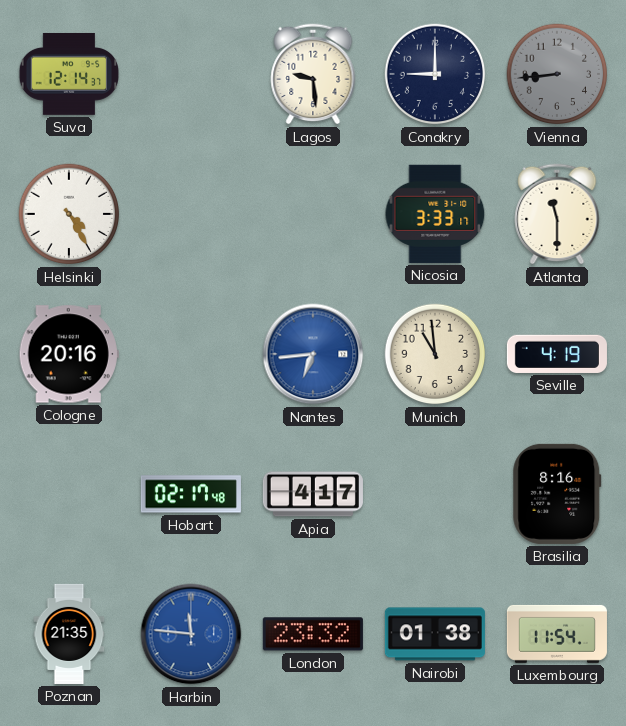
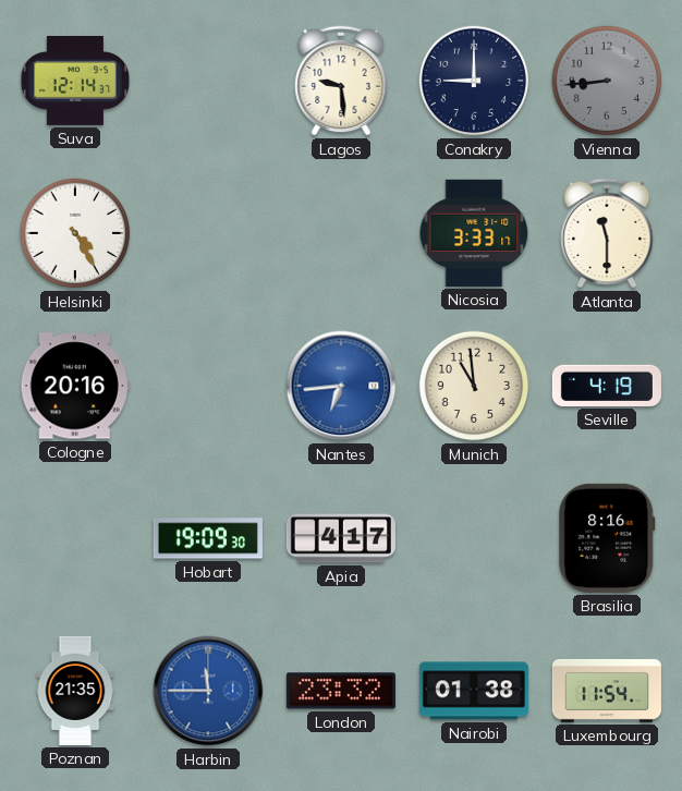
Hobart: 02:17 -> 19:09
Harbin: 11:46 -> 11:45
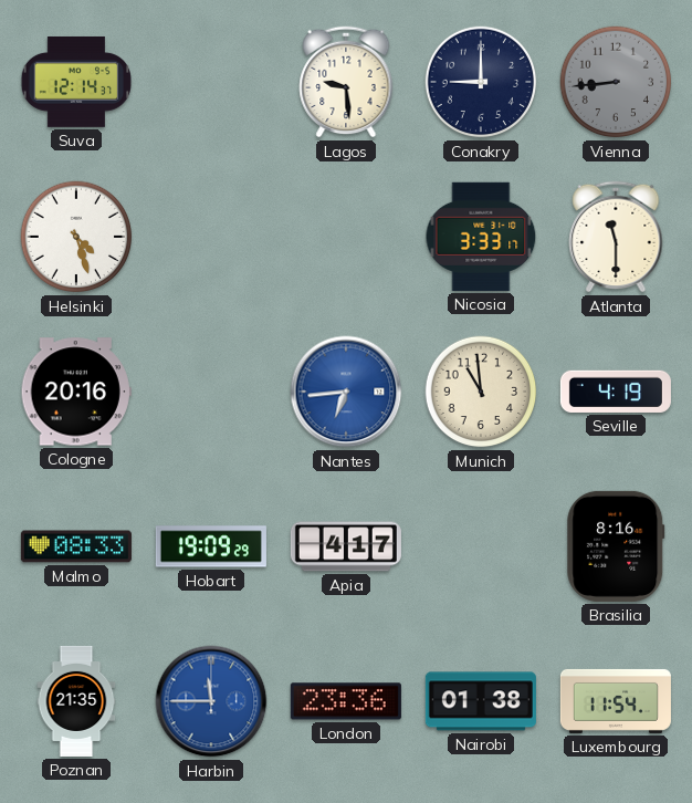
Helsinki: 4:25 -> 4:27
Malmo: none -> 08:33
Hobart: 19:09:30 -> 19:09:29
London: 23:32 -> 23:36
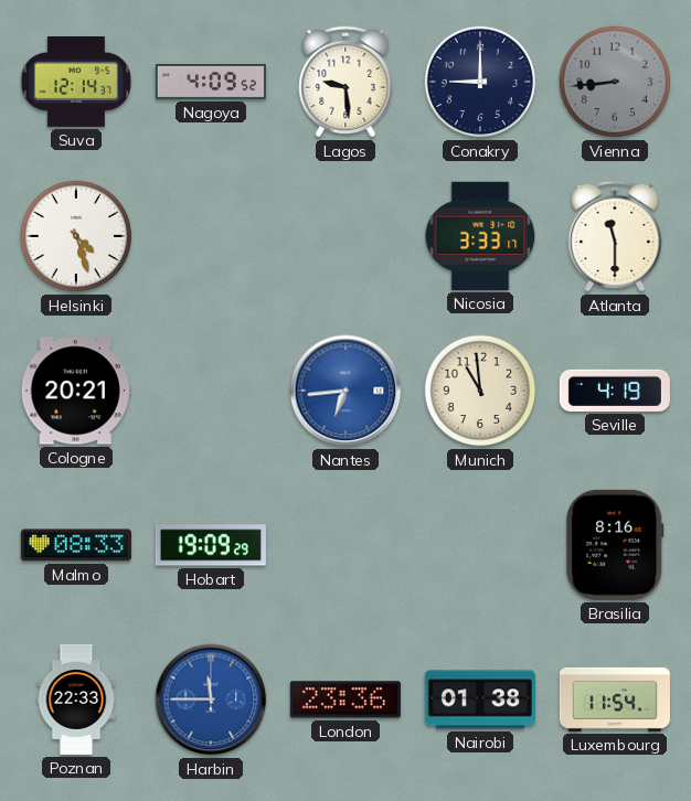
Nagoya: none -> 4:09
Cologne: 20:16 -> 20:21
Apia: 4:17 -> none
Poznan: 21:35 -> 22:33
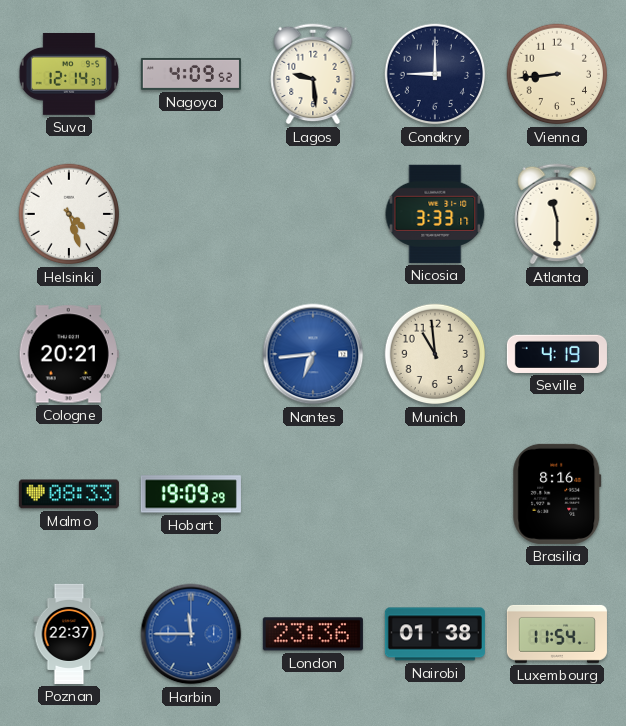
Vienna dial: grey -> cream
Poznan: 22:33 -> 22:37
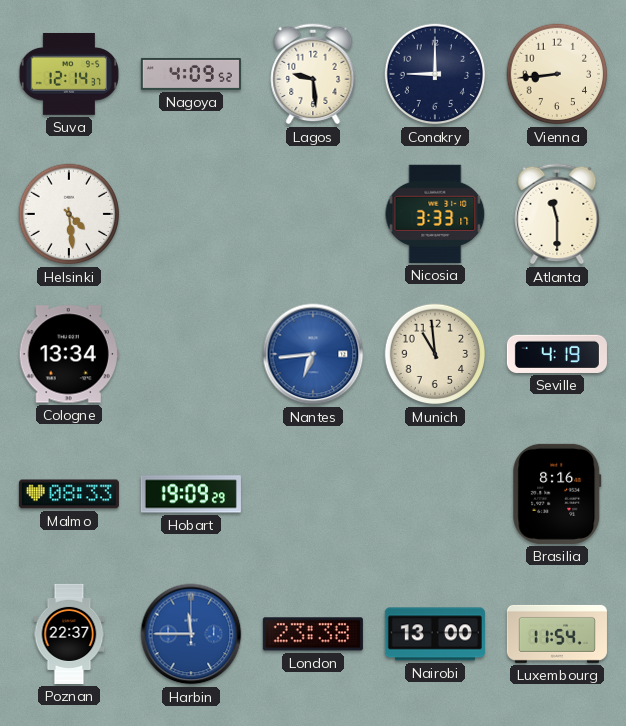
Helsinki: 4:27 -> 4:29
Cologne: 20:21 -> 13:34
London: 23:36 -> 23:38
Nairobi: 01:38 -> 13:00
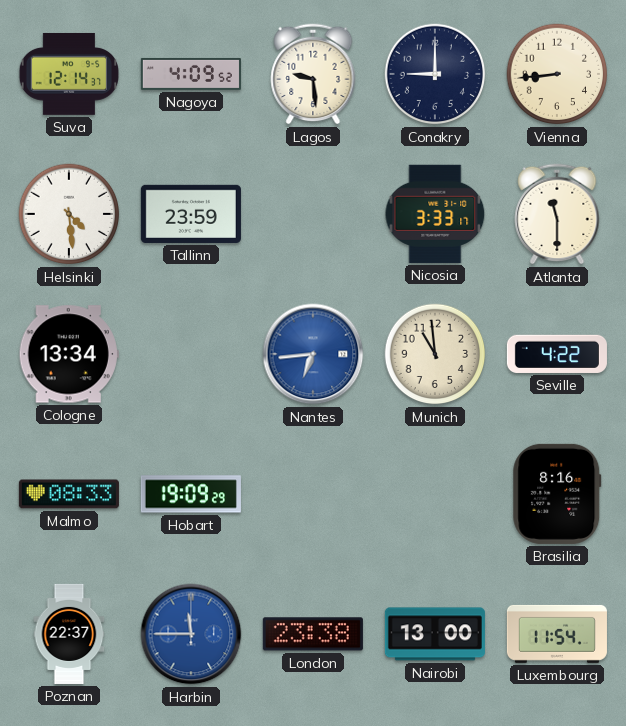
Tallinn: none -> 23:59
Seville: 4:19 -> 4:22
